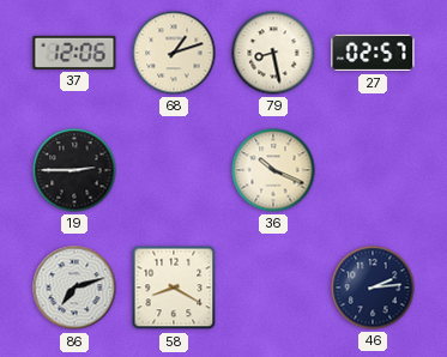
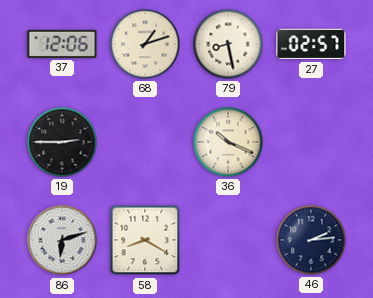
86: 7:12 -> 6:12
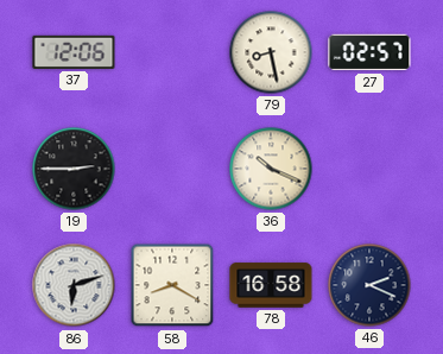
68: 1:12 -> none
78: none -> 16:58
46: 2:14 -> 2:19
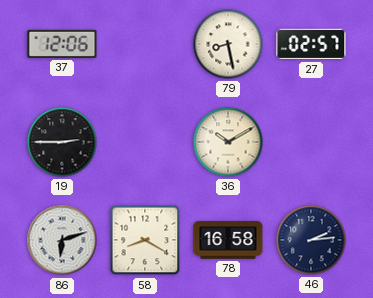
36: 10:19 -> 10:10
46: 2:19 -> 2:14
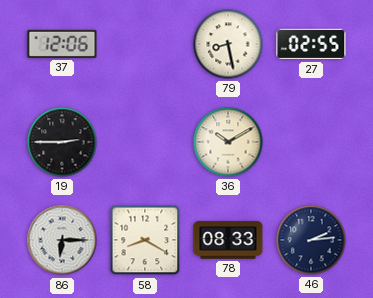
27: 02:57 -> 02:55
86: 6:12 -> 6:15
78: 16:58 -> 08:33
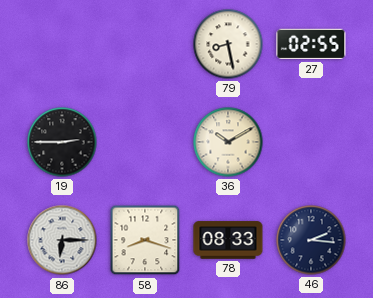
37: 12:06 -> none
58: 8:20 -> 8:18
46: 2:14 -> 2:16
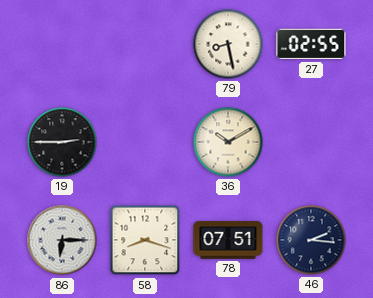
78: 08:33 -> 07:51
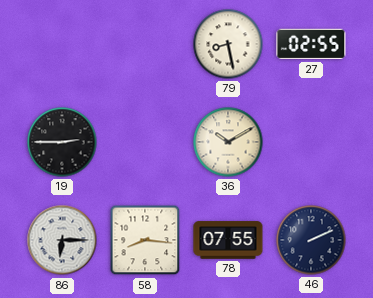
58: 8:18 -> 8:16
78: 07:51 -> 07:55
46: 2:16 -> 2:11
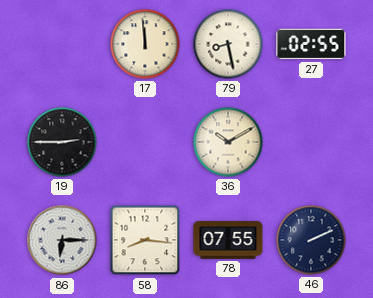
17: none -> 11:59
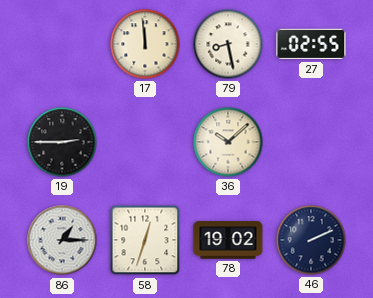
36: 10:10 -> 10:08
86: 6:15 -> 1:15
58: 8:16 -> 12:33
78: 07:55 -> 19:02
